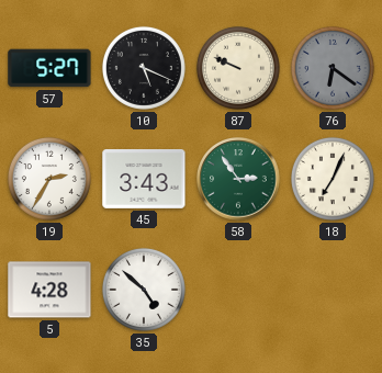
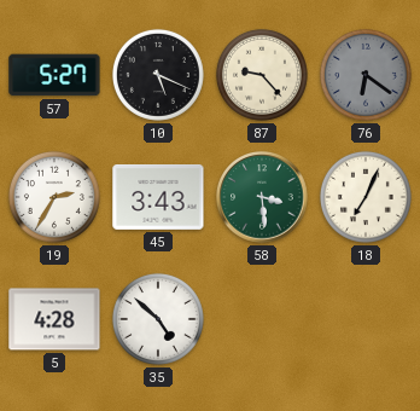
87: 9:49 -> 9:23
58: 2:54 -> 3:29
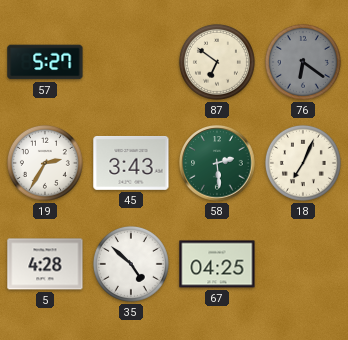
10: 5:19 -> none
87: 9:23 -> 6:51
58: 3:29 -> 2:29
67: none -> 04:25
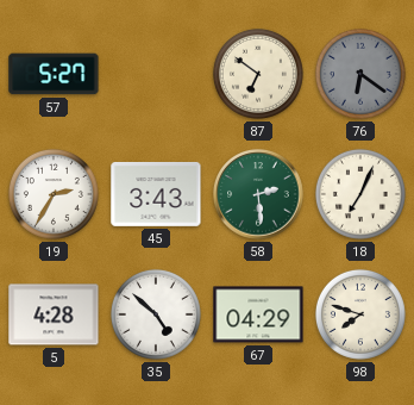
67: 04:25 -> 04:29
98: none -> 7:48
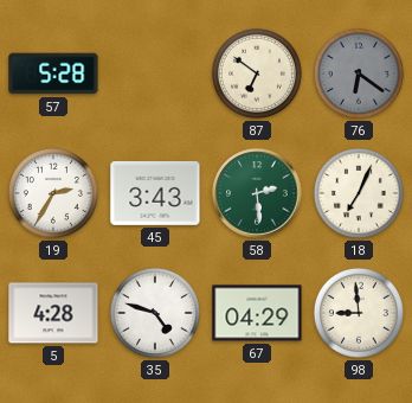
57: 5:27 -> 5:28
35: 4:52 -> 4:48
98: 7:48 -> 8:59
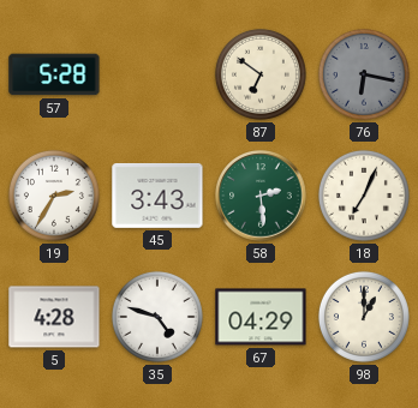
76: 6:21 -> 6:17
98: 8:59 -> 1:00
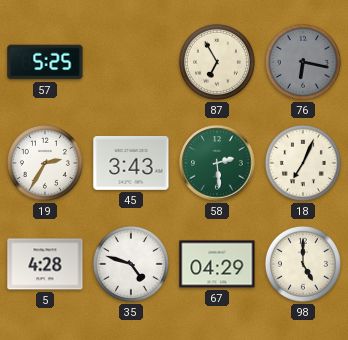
57: 5:28 -> 5:25
87: 6:51 -> 6:55
98: 1:00 -> 5:00
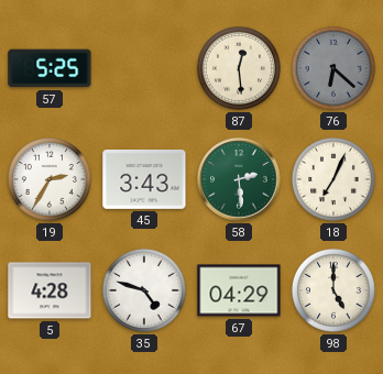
87: 6:55 -> 12:29
76: 6:17 -> 6:22
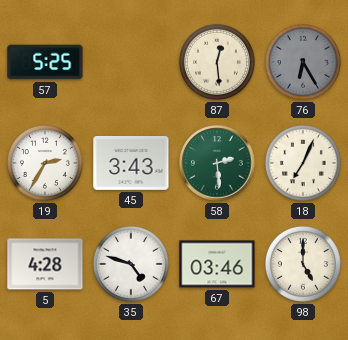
76: 6:22 -> 6:25
67: 04:29 -> 03:46
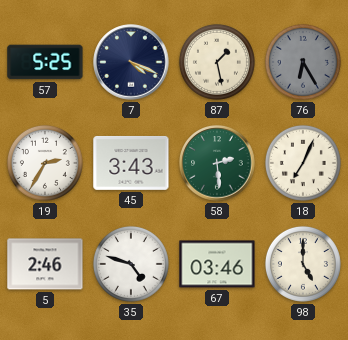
7: none -> 4:19
87: 12:29 -> 1:28
5: 4:28 -> 2:46
